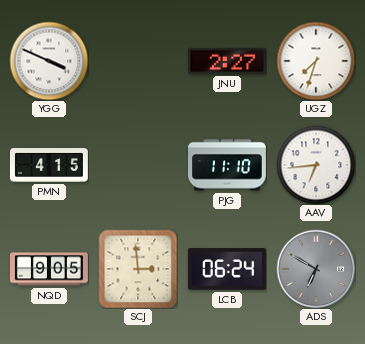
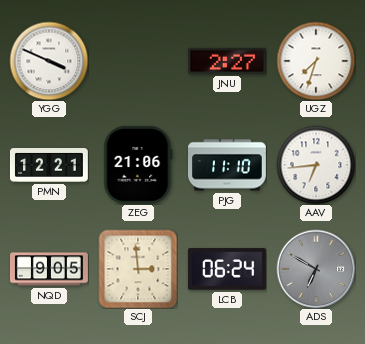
PMN: 4:15 -> 12:21
ZEG: none -> 21:06
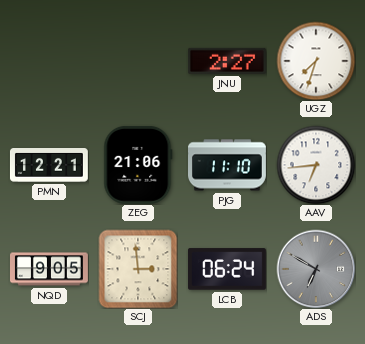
YGG: 3:49 -> none
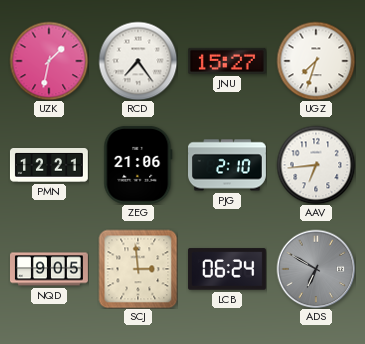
UZK: none -> 1:32
RCD: none -> 7:24
JNU: 2:27 -> 15:27
PJG: 11:10 -> 2:10
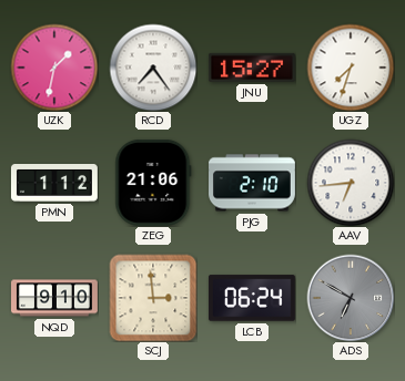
PMN: 12:21 -> 1:12
NQD: 9:05 -> 9:10
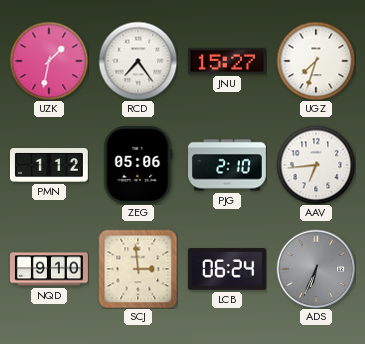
ZEG: 21:06 -> 05:06
ADS: 6:50 -> 6:34
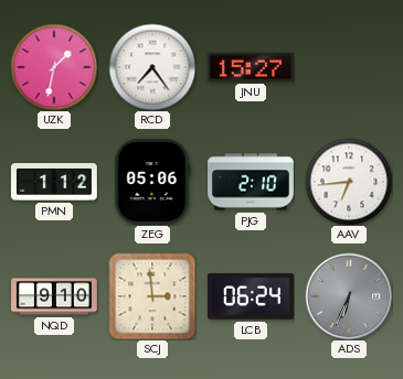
UGZ: 7:33 -> none
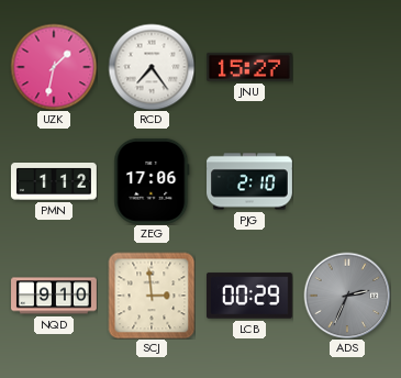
ZEG: 05:06 -> 17:06
AAV: 6:44 -> none
LCB: 06:24 -> 00:29
ADS: 6:34 -> 2:34
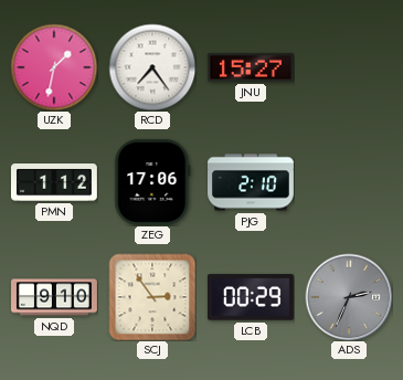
SCJ: 2:59 -> 2:54
